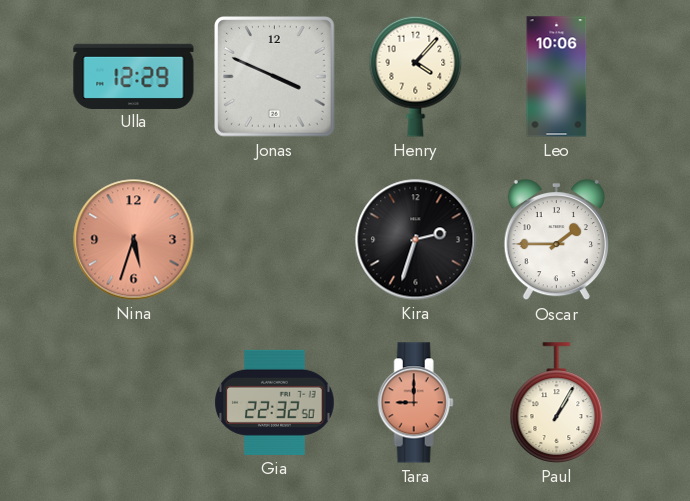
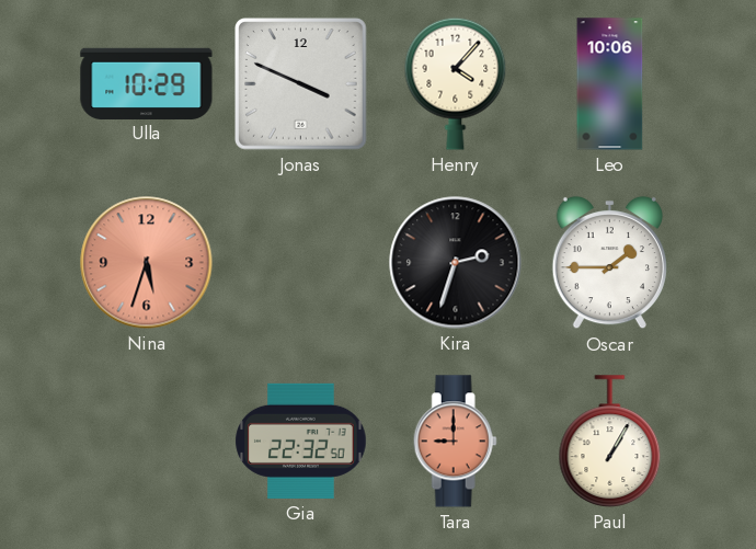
Ulla: 12:29 -> 10:29
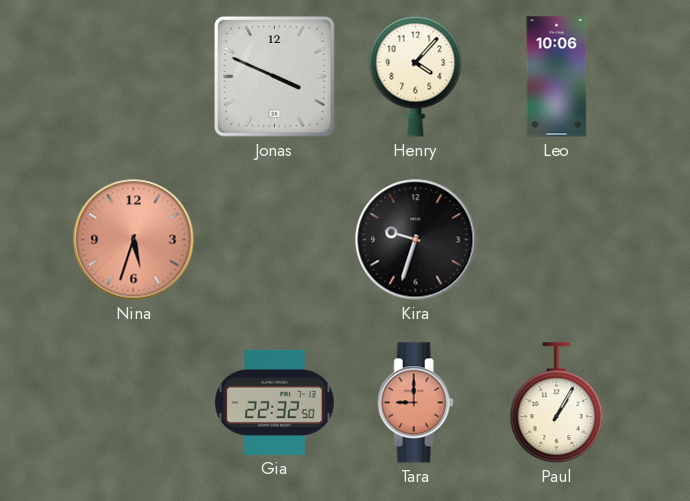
Ulla: 10:29 -> none
Kira: 2:33 -> 9:33
Oscar: 1:45 -> none
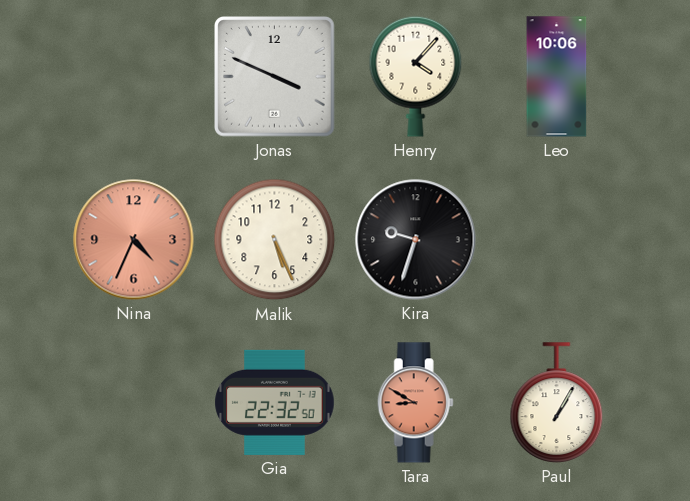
Nina: 5:33 -> 4:34
Malik: none -> 5:26
Tara: 9:00 -> 8:50
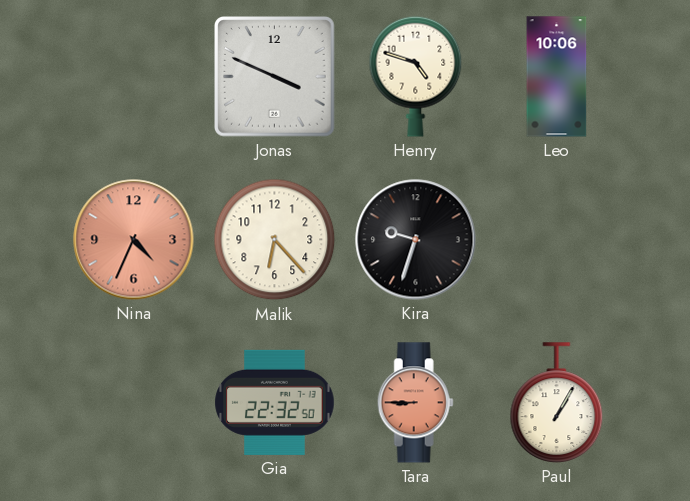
Henry: 4:07 -> 4:48
Malik: 5:26 -> 6:23
Tara: 8:50 -> 8:45
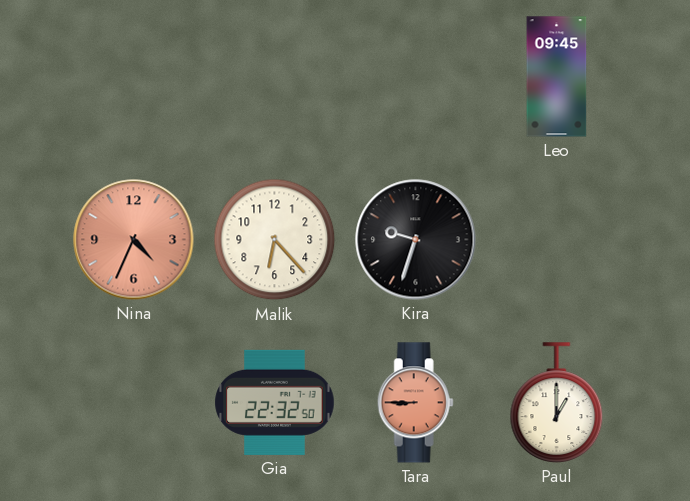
Jonas: 3:49 -> none
Henry: 4:48 -> none
Leo: 10:06 -> 09:45
Paul: 1:05 -> 1:00
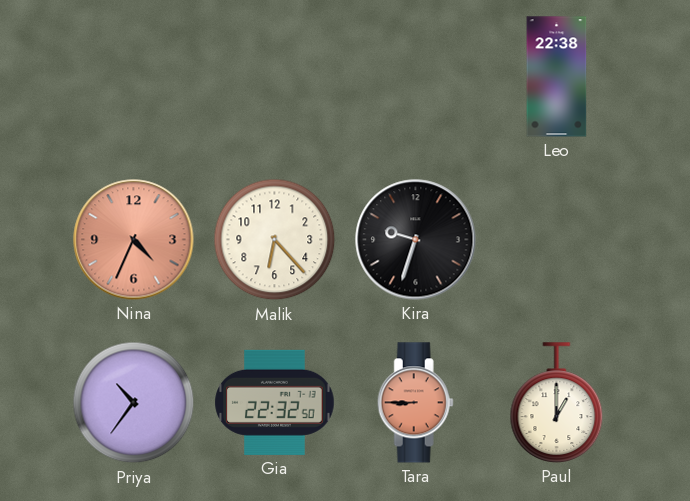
Leo: 09:45 -> 22:38
Priya: none -> 10:36
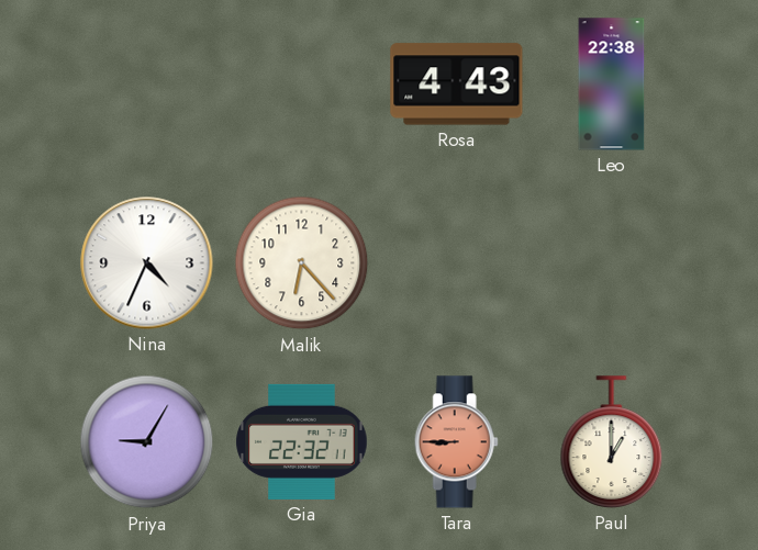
Rosa: none -> 4:43
Nina dial: salmon -> white
Kira: 9:33 -> none
Priya: 10:36 -> 9:05
Gia: 22:32:50 -> 22:32:11
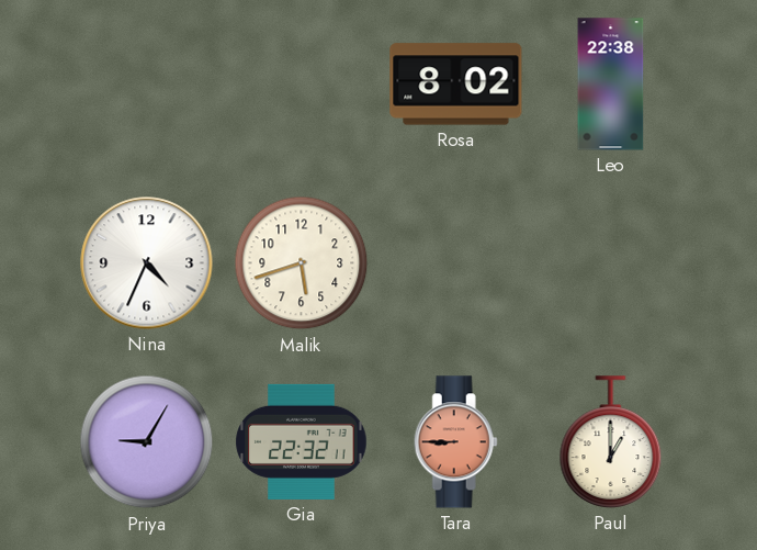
Rosa: 4:43 -> 8:02
Malik: 6:23 -> 5:42
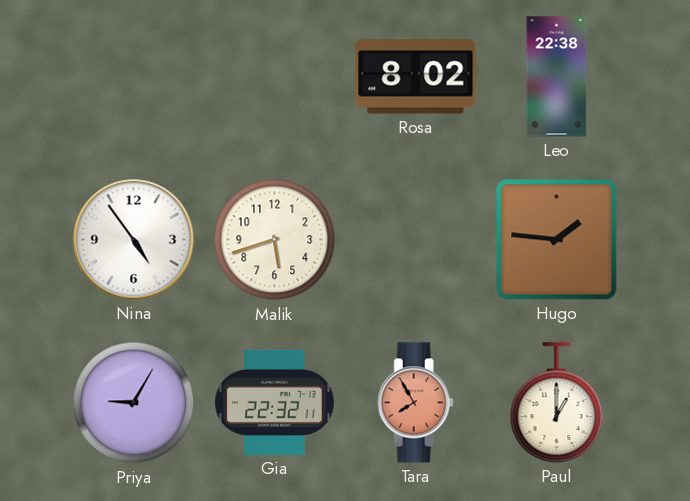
Nina: 4:34 -> 4:54
Hugo: none -> 1:46
Tara: 8:45 -> 7:55
